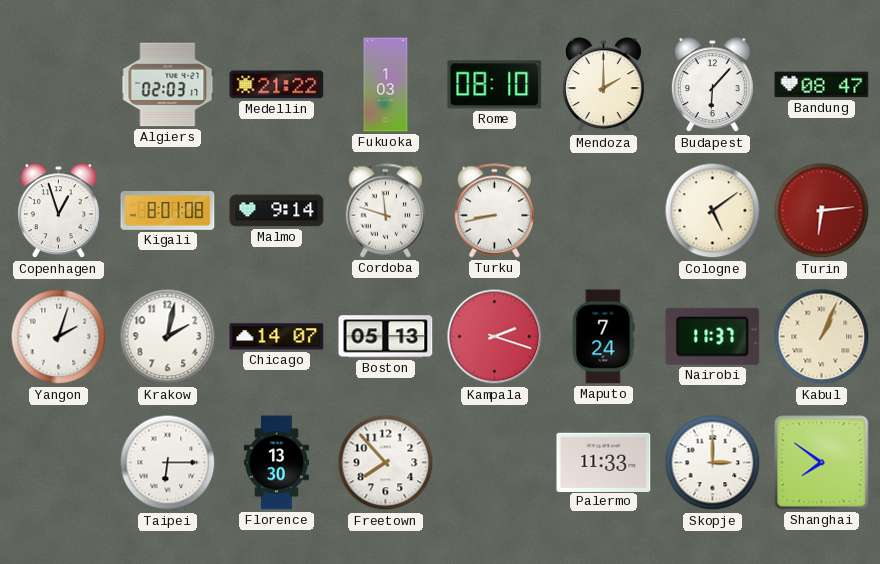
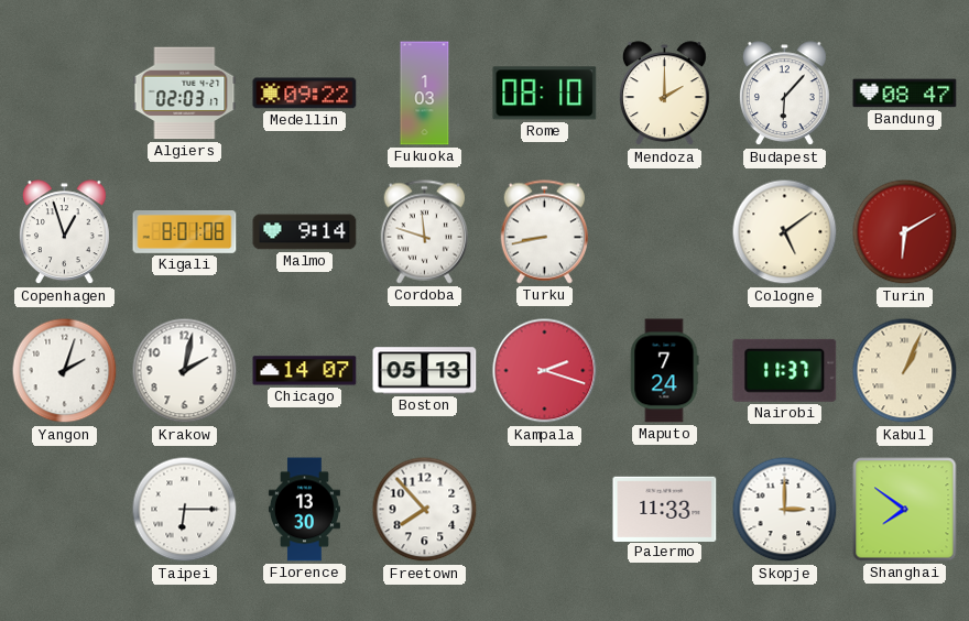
Medellin: 21:22 -> 09:22
Turin: 6:14 -> 6:10
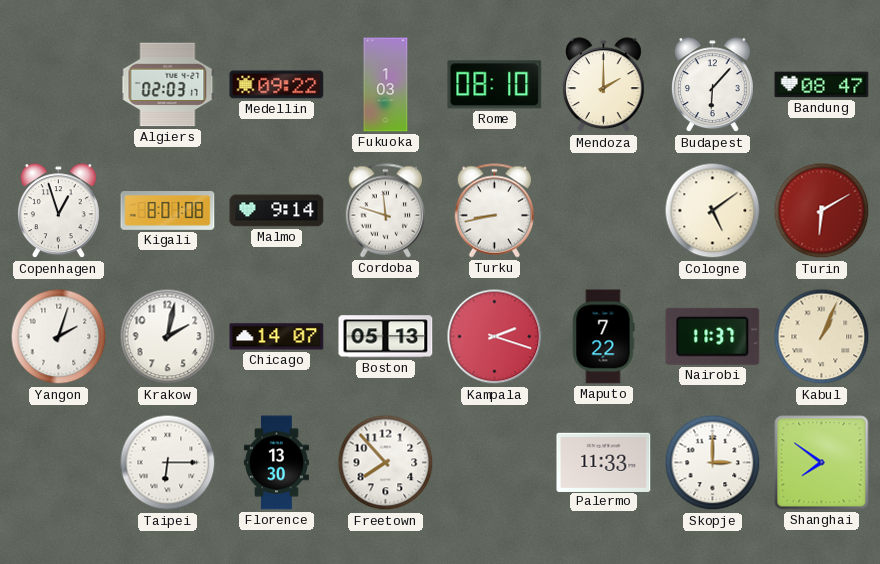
Maputo: 7:24 -> 7:22
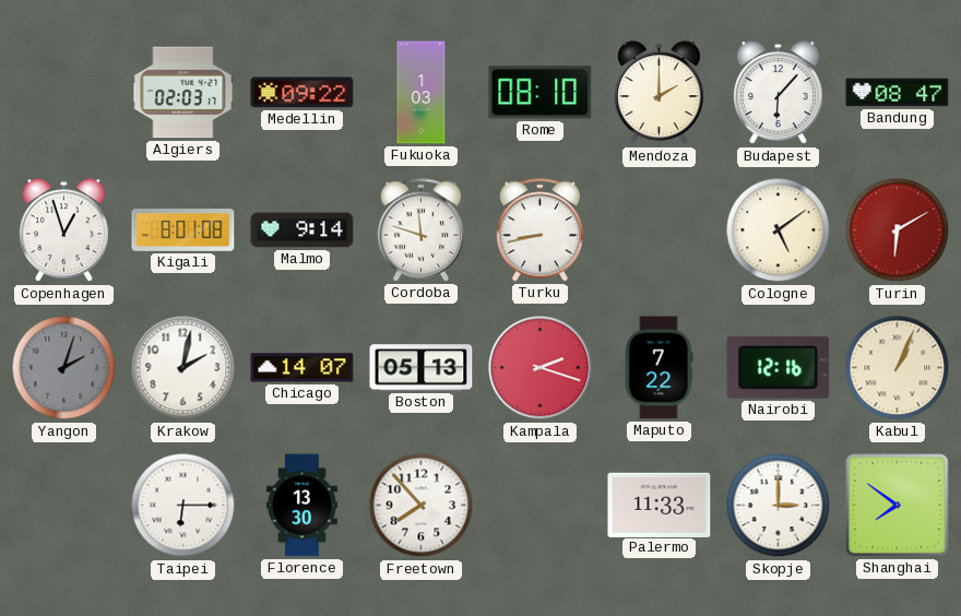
Yangon dial: white -> grey
Nairobi: 11:37 -> 12:16
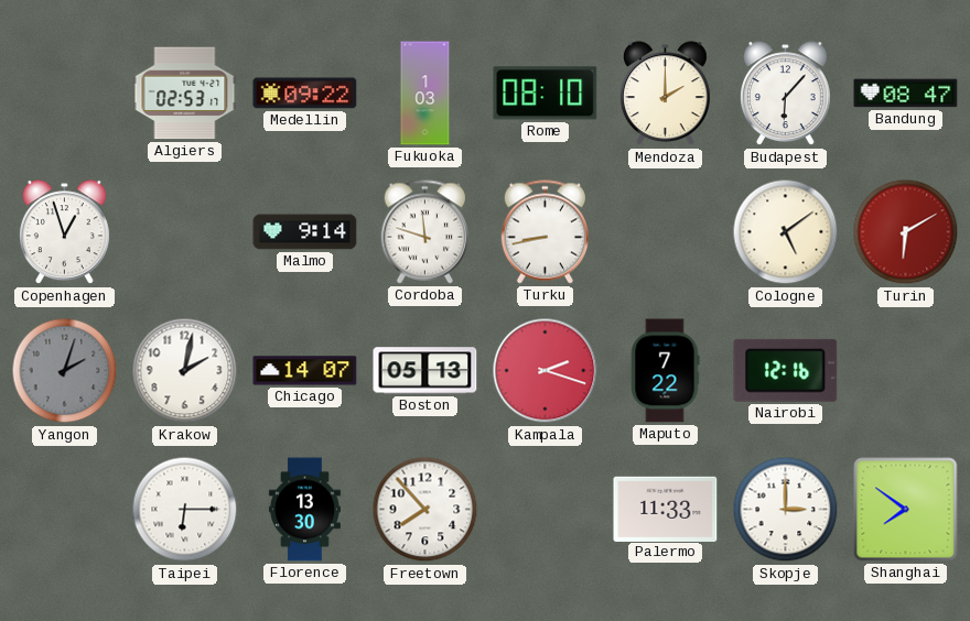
Algiers: 02:03 -> 02:53
Kigali: 8:01 -> none
Kabul: 1:04 -> none
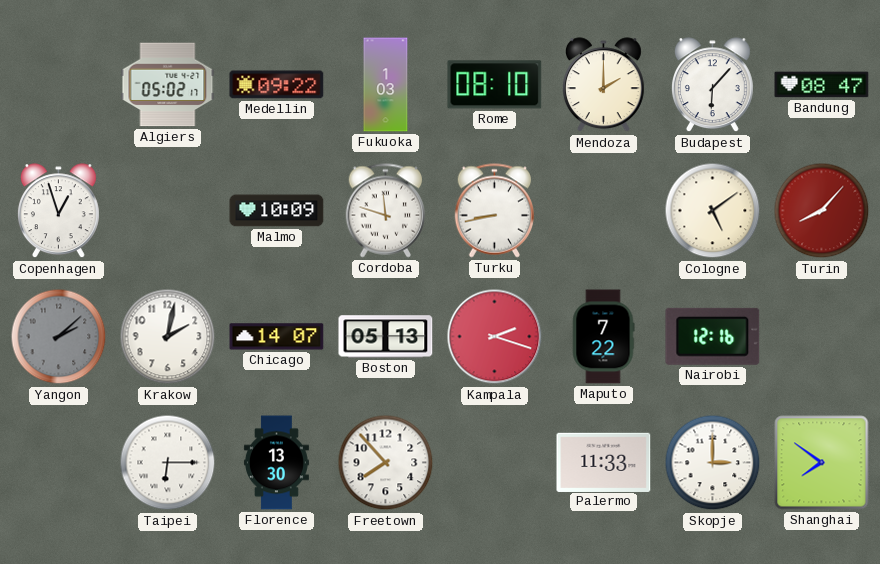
Algiers: 02:53 -> 05:02
Malmo: 9:14 -> 10:09
Turin: 6:10 -> 8:07
Yangon: 2:03 -> 2:08
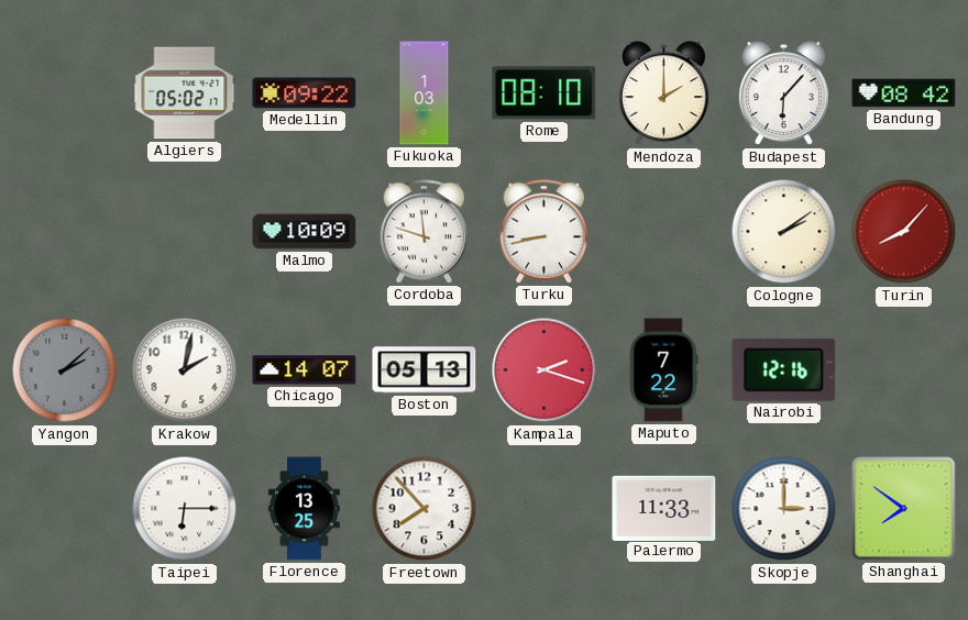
Bandung: 08:47 -> 08:42
Copenhagen: 12:57 -> none
Cologne: 5:09 -> 2:09
Florence: 13:30 -> 13:25
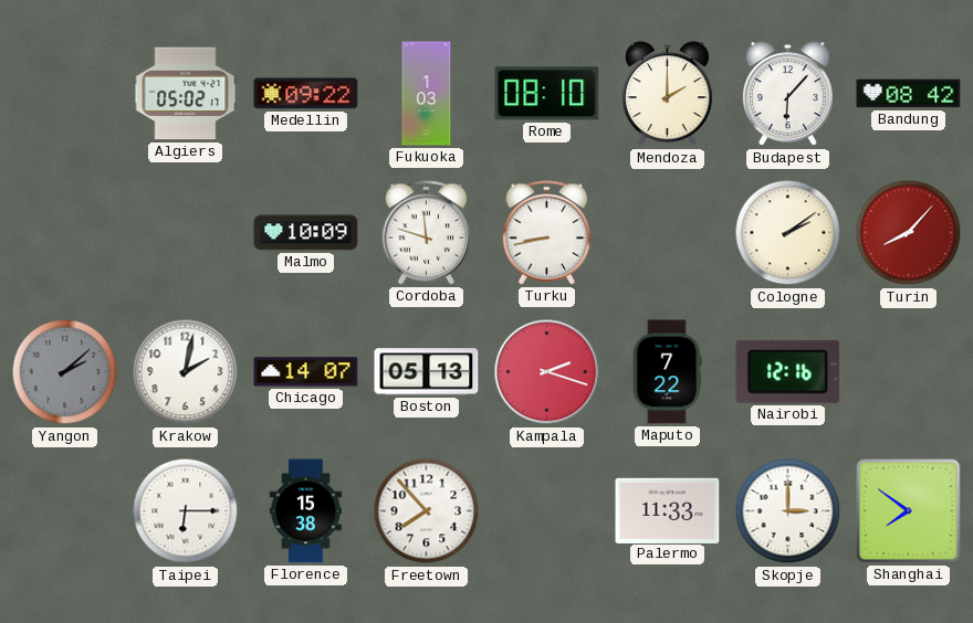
Florence: 13:25 -> 15:38
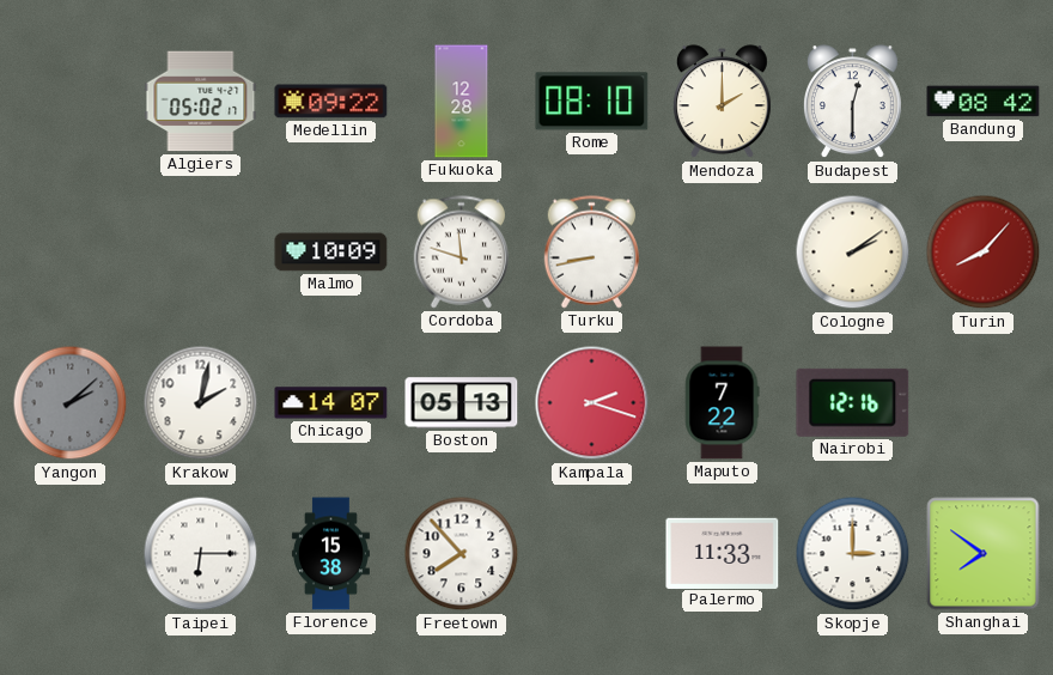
Fukuoka: 1:03 -> 12:28
Budapest: 6:07 -> 12:30
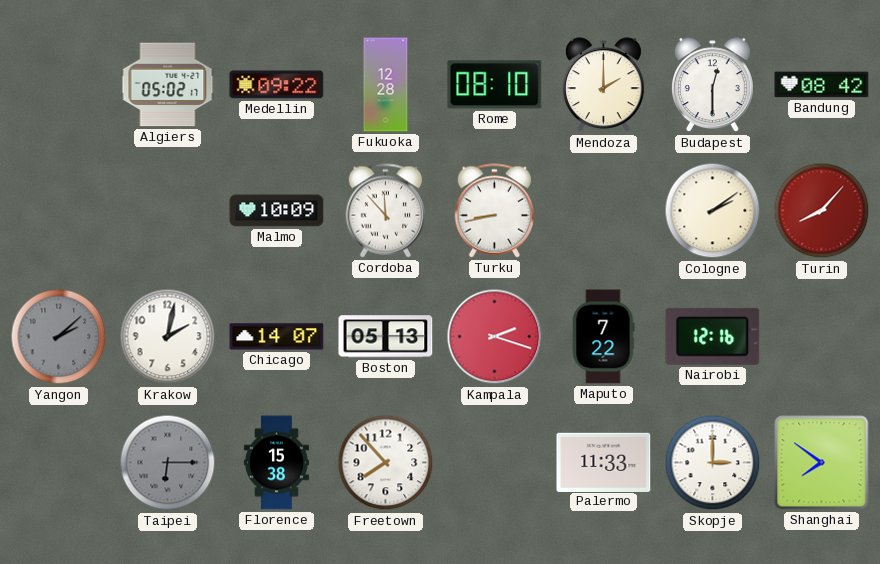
Cordoba: 11:48 -> 11:53
Taipei dial: white -> grey
